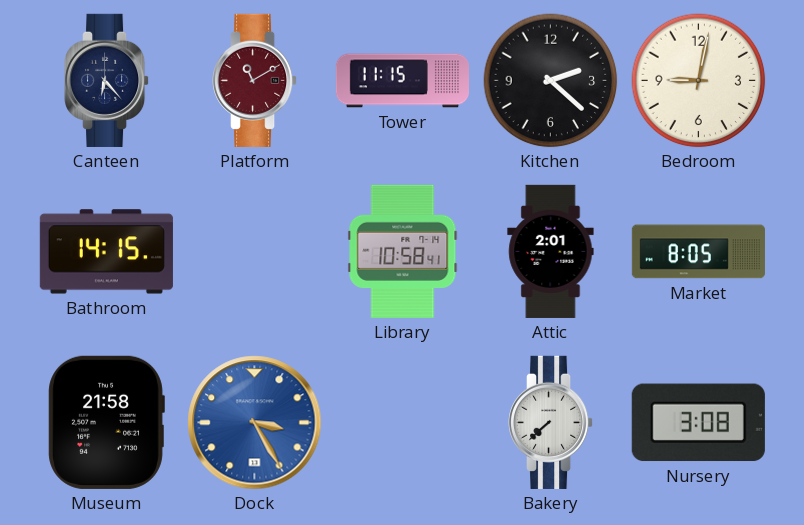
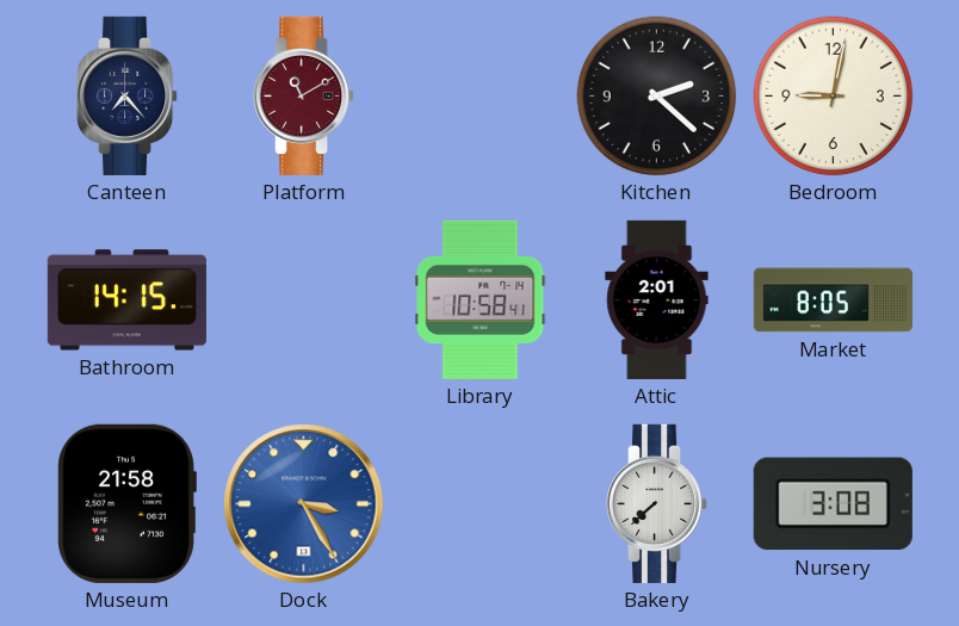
Canteen: 6:23 -> 7:23
Tower: 11:15 -> none
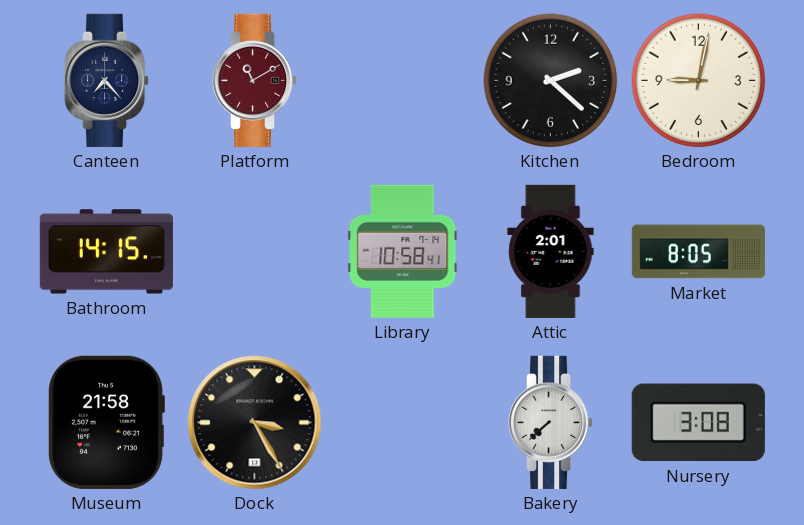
Dock dial: blue -> black
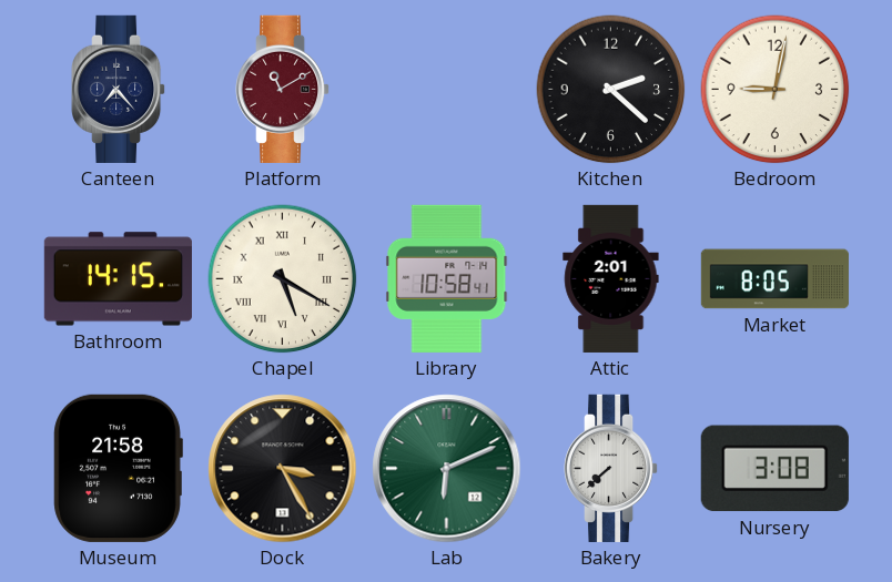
Chapel: none -> 5:20
Lab: none -> 6:11
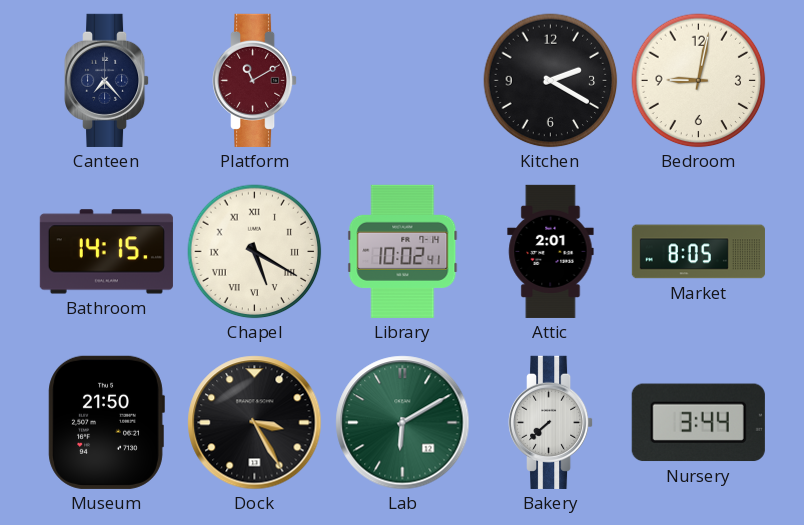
Kitchen: 2:22 -> 2:20
Library: 10:58 -> 10:02
Museum: 21:58 -> 21:50
Lab: 6:11 -> 6:10
Nursery: 3:08 -> 3:44
